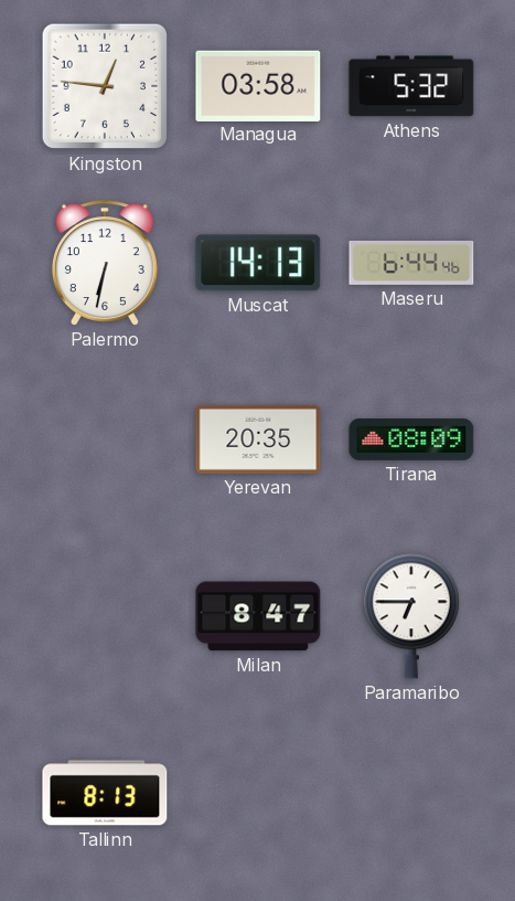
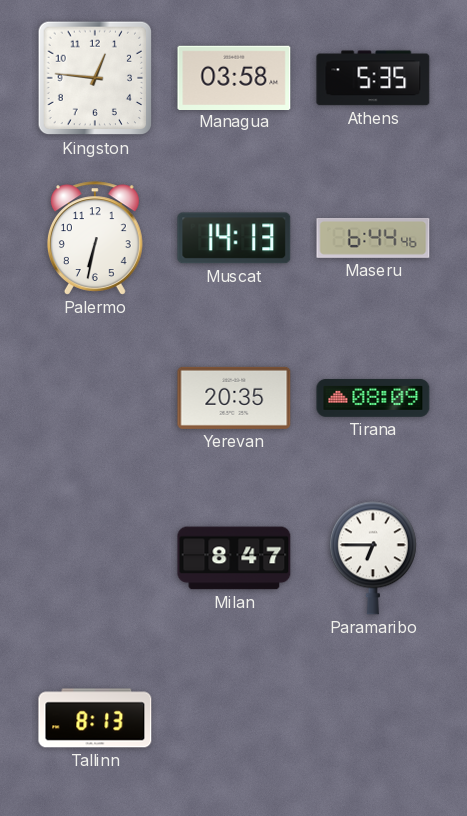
Athens: 5:32 -> 5:35
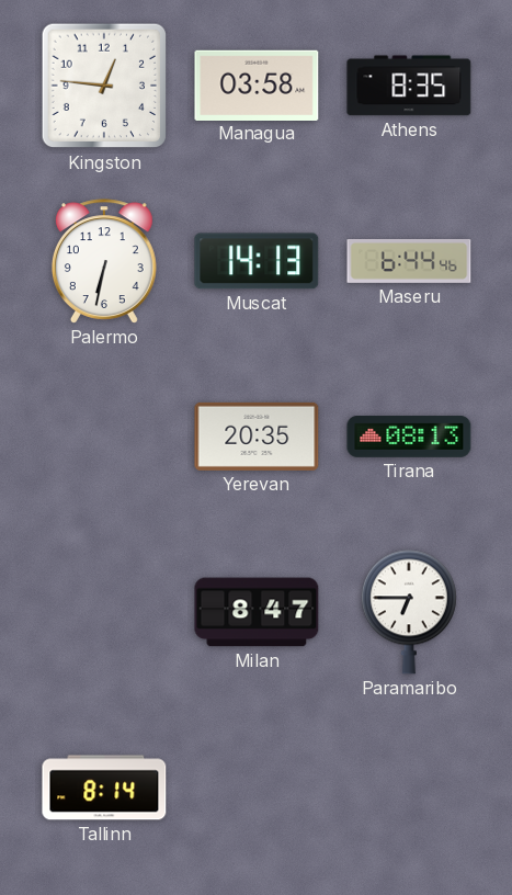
Athens: 5:35 -> 8:35
Tirana: 08:09 -> 08:13
Tallinn: 8:13 -> 8:14
